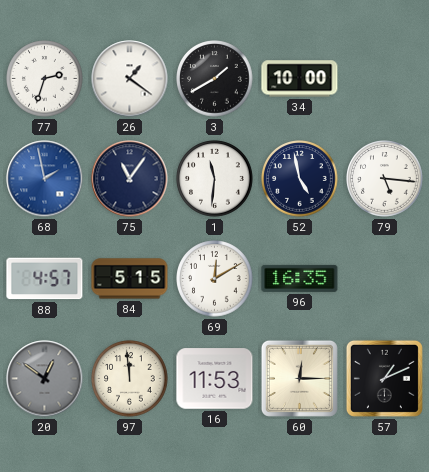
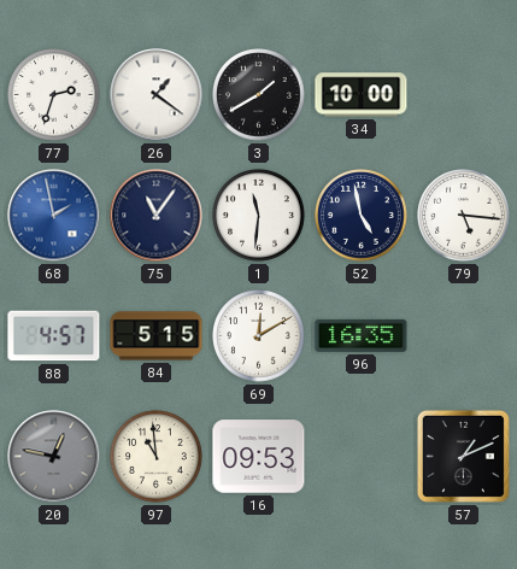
20: 12:51 -> 12:47
97: 11:59 -> 10:59
16: 11:53 -> 09:53
60: 12:15 -> none
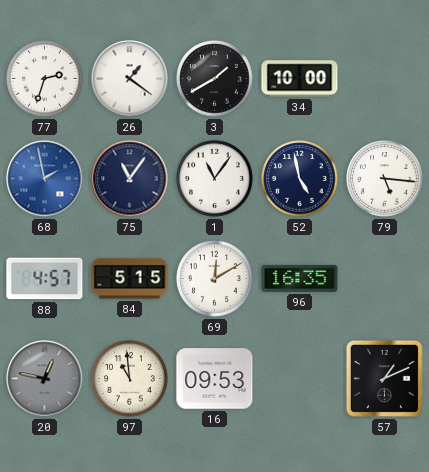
1: 11:31 -> 11:06
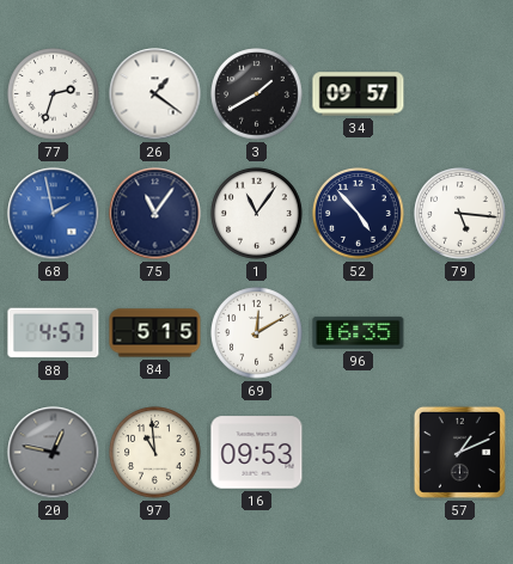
34: 10:00 -> 09:57
52: 4:58 -> 4:53
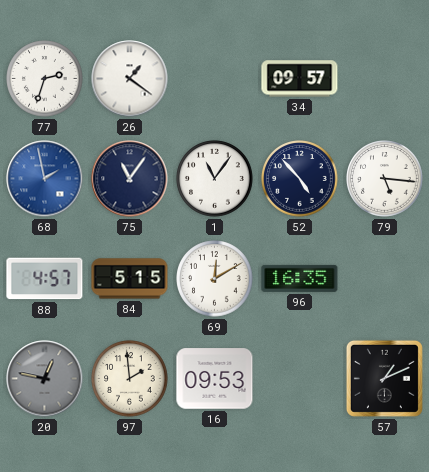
3: 1:40 -> none
97: 10:59 -> 1:59
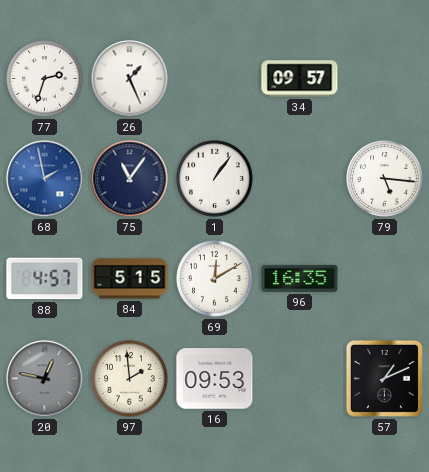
26: 1:21 -> 1:26
1: 11:06 -> 1:06
52: 4:53 -> none
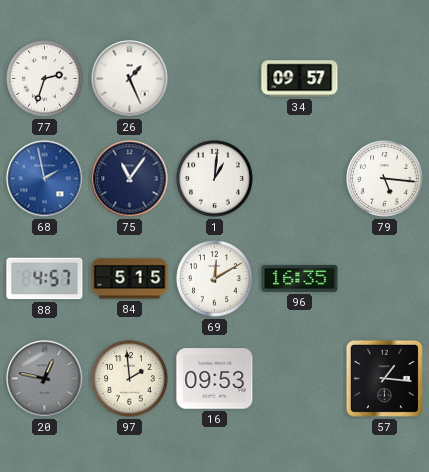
1: 1:06 -> 1:01
57: 1:11 -> 1:16
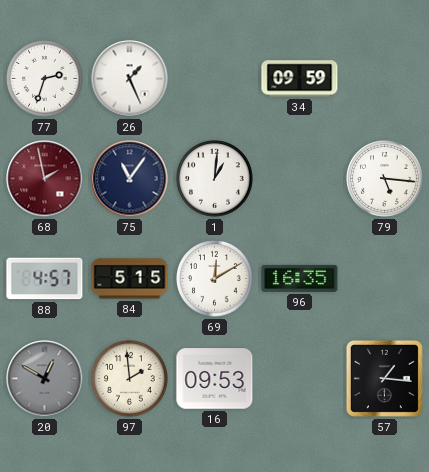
34: 09:57 -> 09:59
68 dial: blue -> burgundy
20: 12:47 -> 12:50
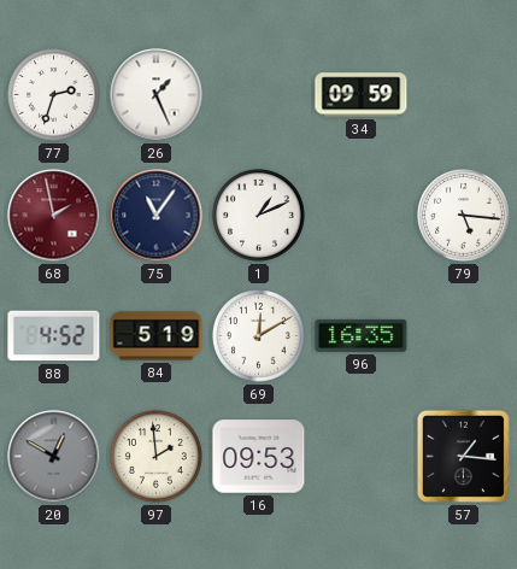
1: 1:01 -> 1:11
88: 4:57 -> 4:52
84: 5:15 -> 5:19
